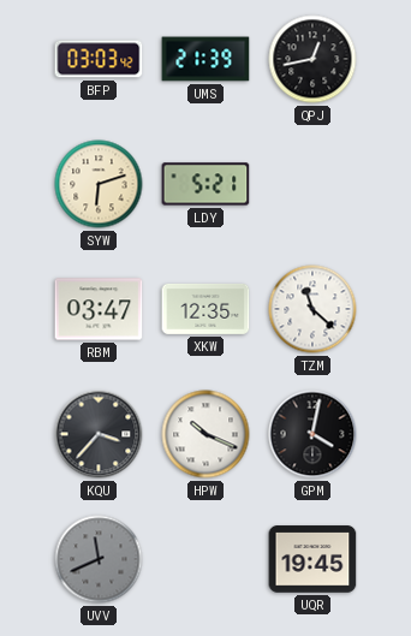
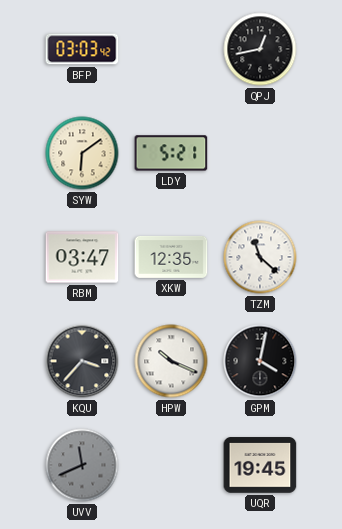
UMS: 21:39 -> none
SYW: 6:12 -> 6:09
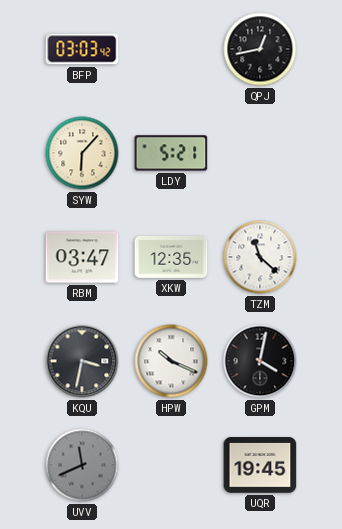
SYW: 6:09 -> 6:07
KQU: 3:37 -> 3:32
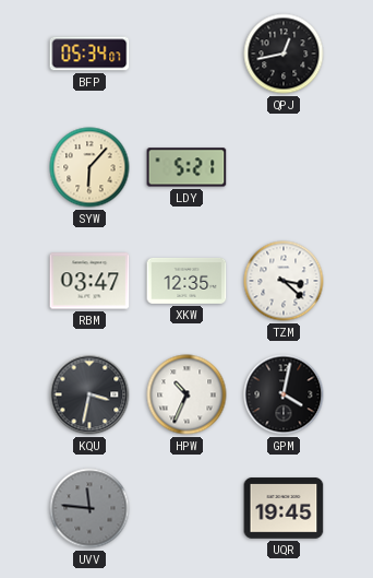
BFP: 03:03 -> 05:34
TZM: 11:22 -> 3:22
HPW: 10:19 -> 10:34
UVV: 11:41 -> 11:46
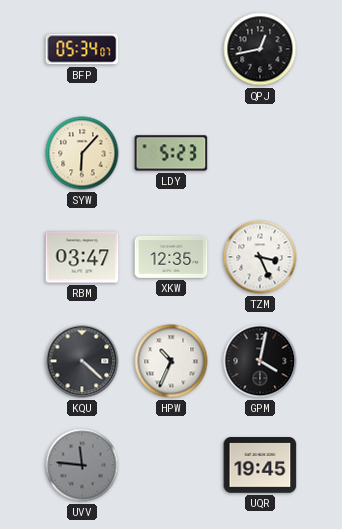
LDY: 5:21 -> 5:23
TZM: 3:22 -> 3:26
KQU: 3:32 -> 4:22
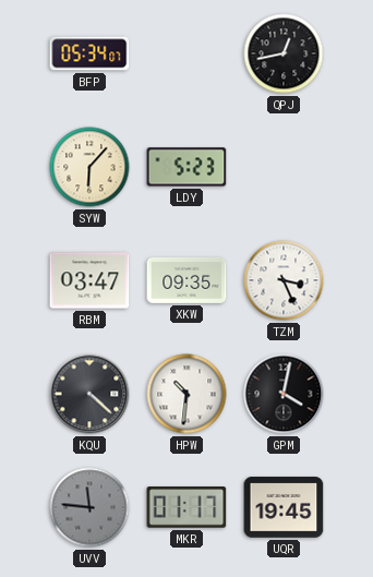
XKW: 12:35 -> 09:35
HPW: 10:34 -> 10:31
MKR: none -> 01:17
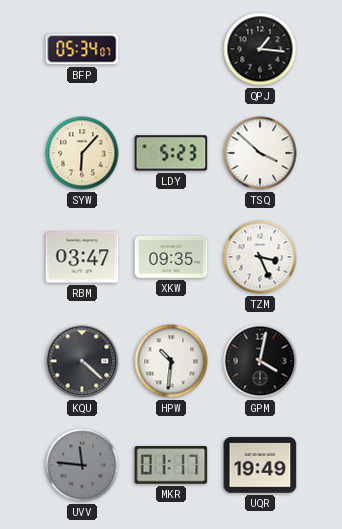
QPJ: 12:43 -> 1:16
TSQ: none -> 3:52
UQR: 19:45 -> 19:49
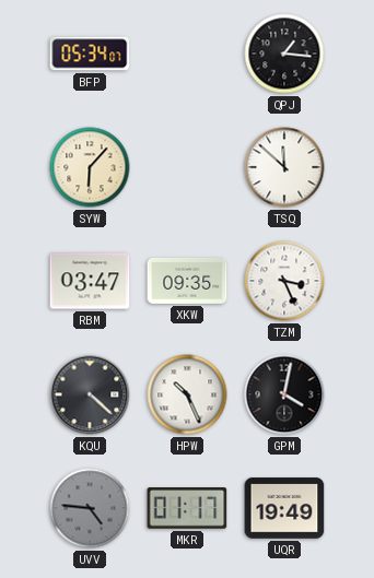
LDY: 5:23 -> none
TSQ: 3:52 -> 11:52
HPW: 10:31 -> 10:26
UVV: 11:46 -> 4:46
